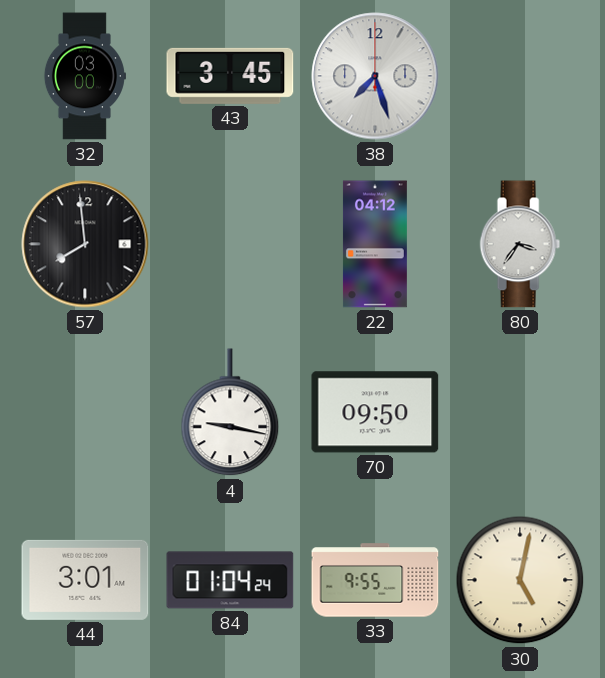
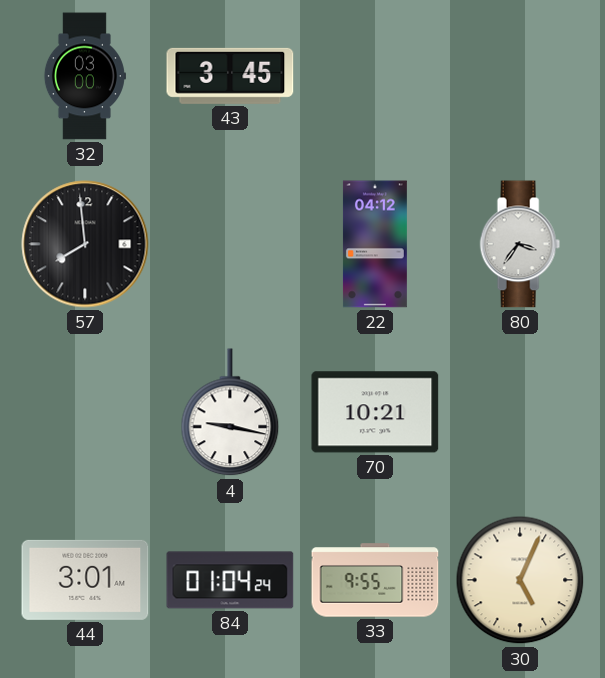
38: 7:27 -> none
70: 09:50 -> 10:21
30: 5:02 -> 5:04
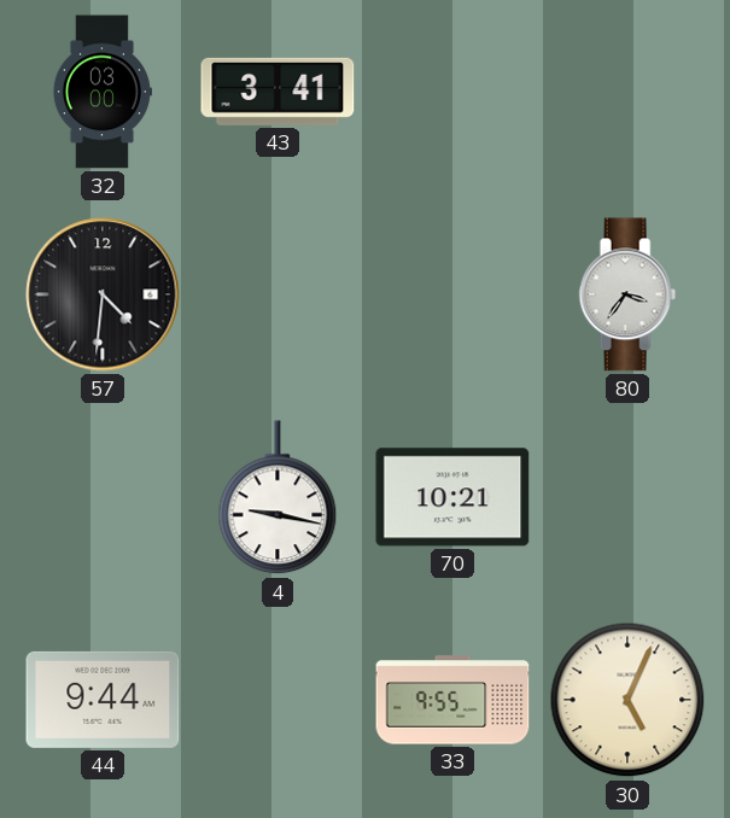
43: 3:45 -> 3:41
57: 7:59 -> 4:31
22: 04:12 -> none
44: 3:01 -> 9:44
84: 01:04 -> none
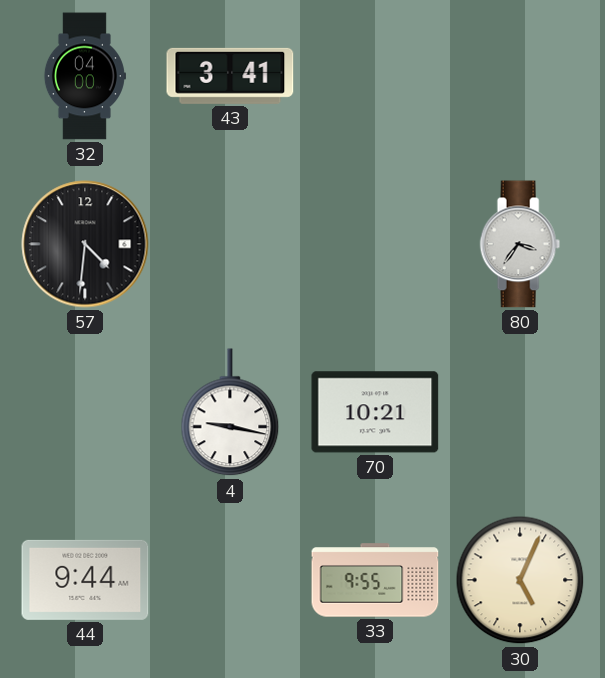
32: 03:00 -> 04:00
